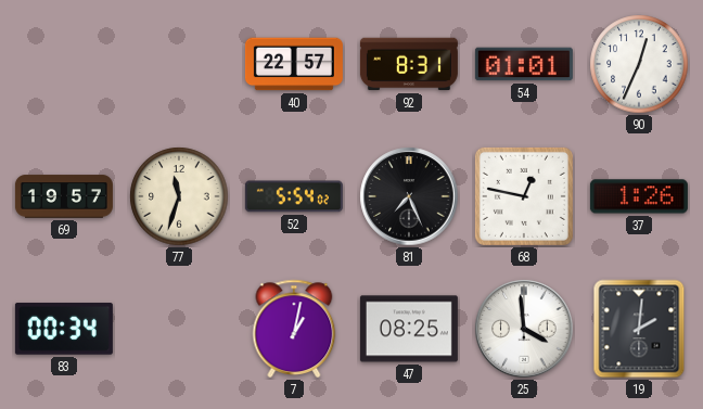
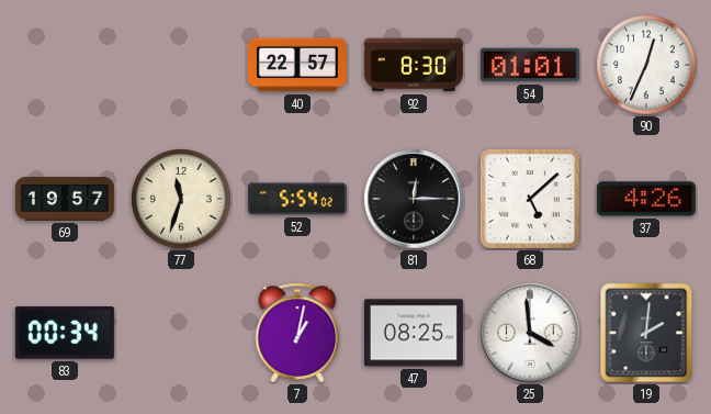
92: 8:31 -> 8:30
81: 7:26 -> 12:15
68: 12:47 -> 5:08
37: 1:26 -> 4:26
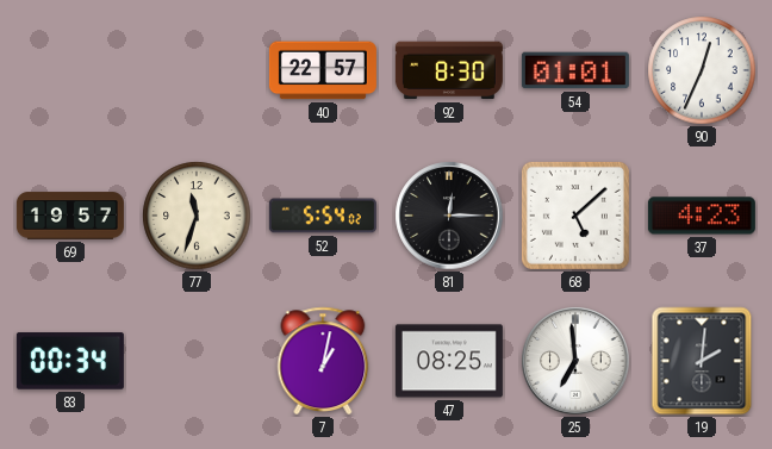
37: 4:26 -> 4:23
25: 3:59 -> 6:59
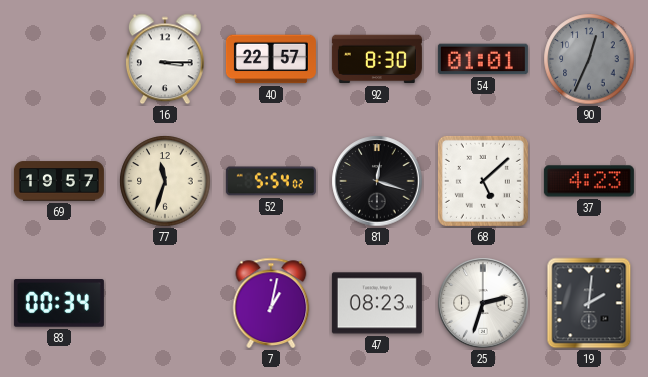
16: none -> 3:15
90 dial: white -> grey
81: 12:15 -> 12:18
47: 08:25 -> 08:23
25: 6:59 -> 2:33
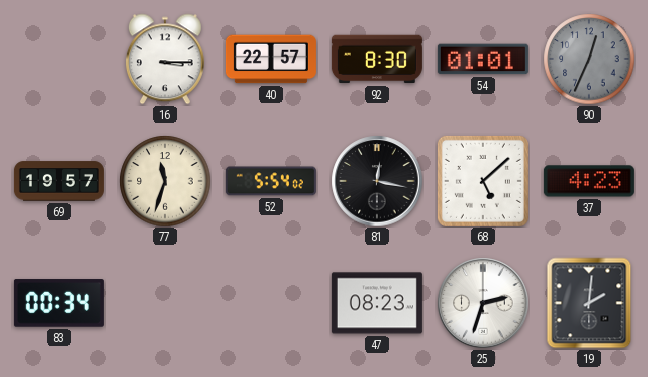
81: 12:18 -> 12:17
7: 1:02 -> none
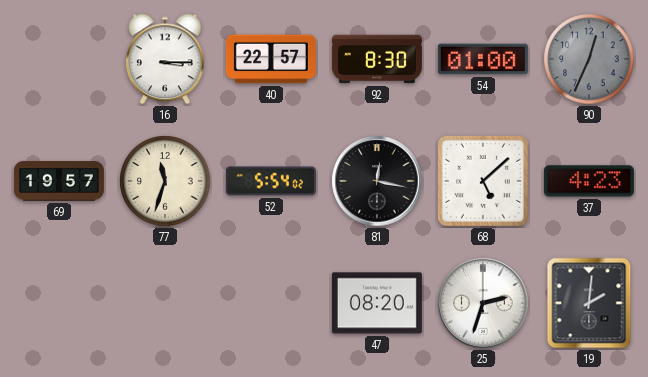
54: 01:01 -> 01:00
83: 00:34 -> none
47: 08:23 -> 08:20
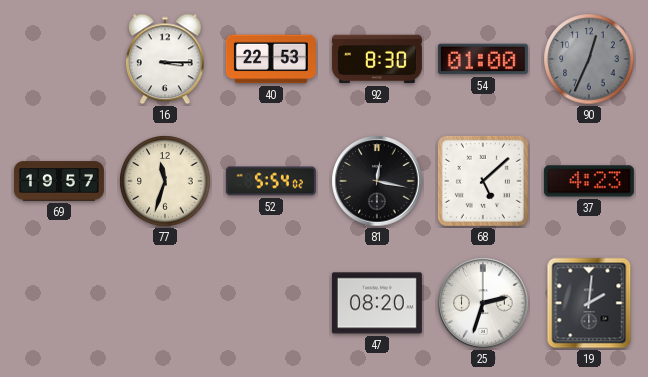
40: 22:57 -> 22:53
